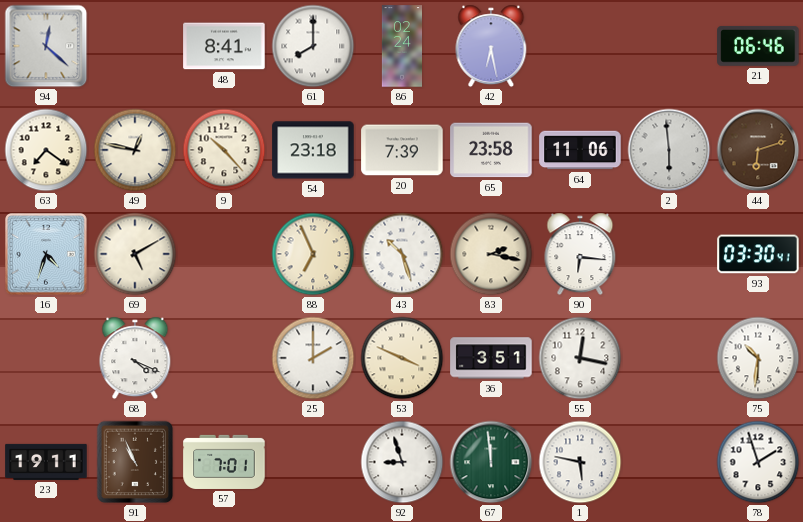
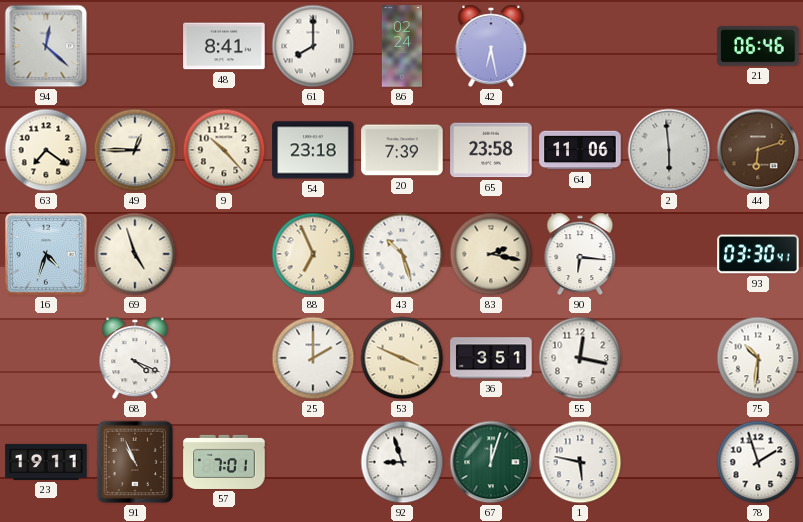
49: 12:47 -> 12:45
69: 5:10 -> 4:57
67: 11:59 -> 12:03
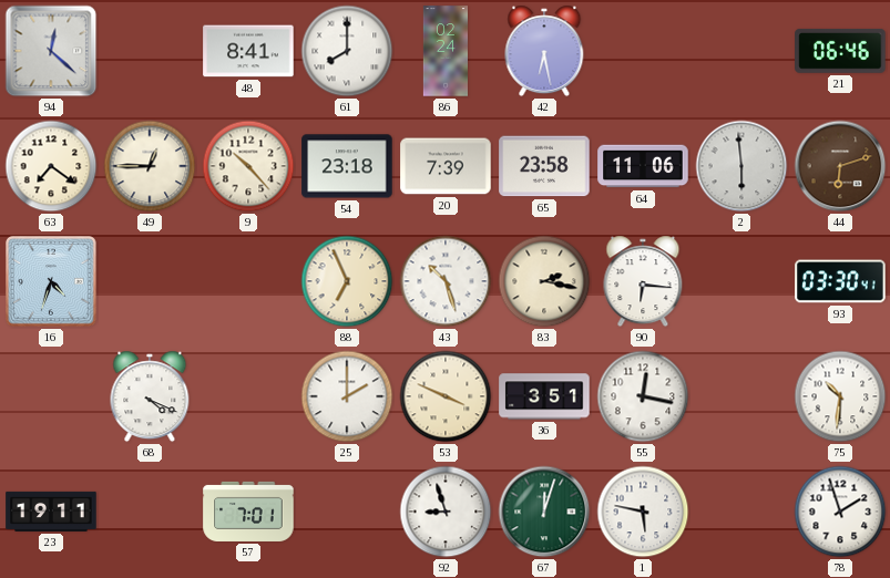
69: 4:57 -> none
91: 10:56 -> none
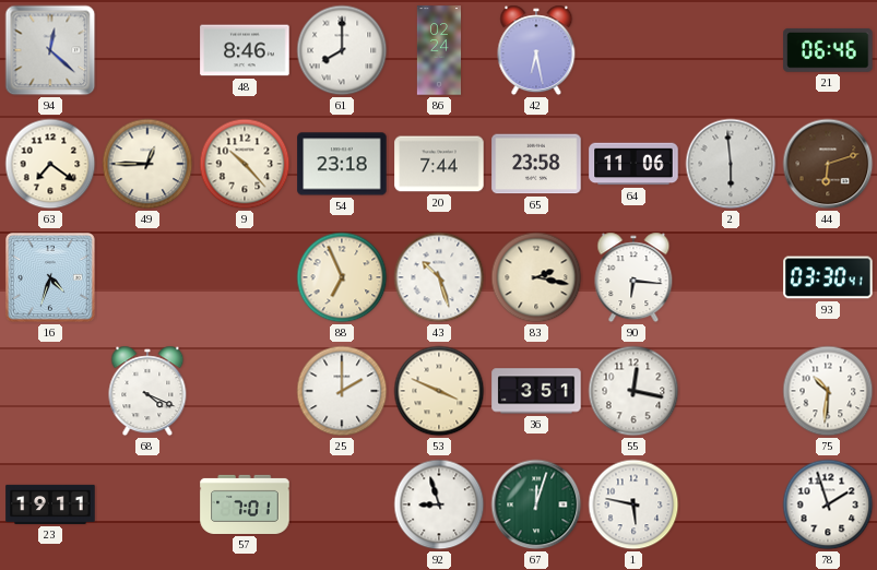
48: 8:41 -> 8:46
20: 7:39 -> 7:44
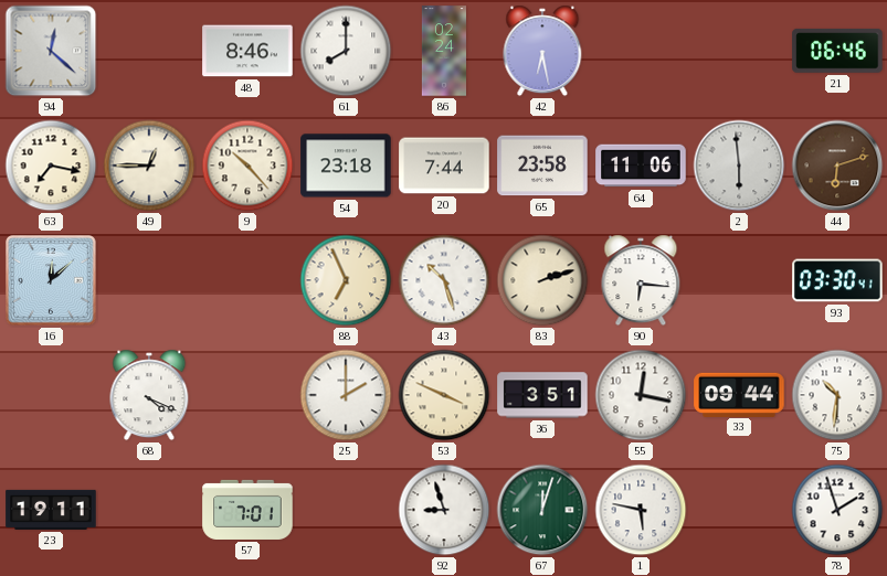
63: 7:21 -> 7:17
16: 4:33 -> 12:08
83: 2:17 -> 2:12
33: none -> 09:44
